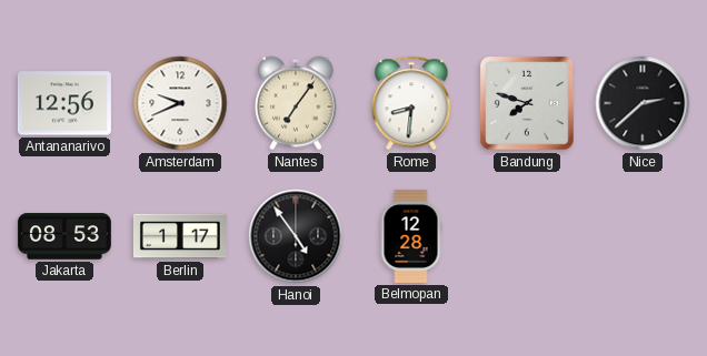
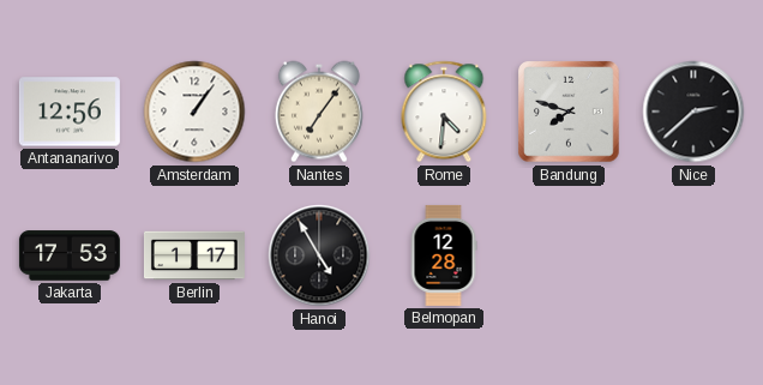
Amsterdam: 9:41 -> 1:06
Rome: 8:31 -> 4:31
Jakarta: 08:53 -> 17:53
Hanoi: 4:54 -> 4:55
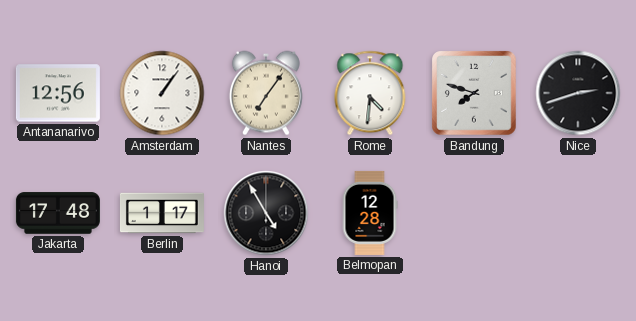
Nice: 2:38 -> 2:42
Jakarta: 17:53 -> 17:48
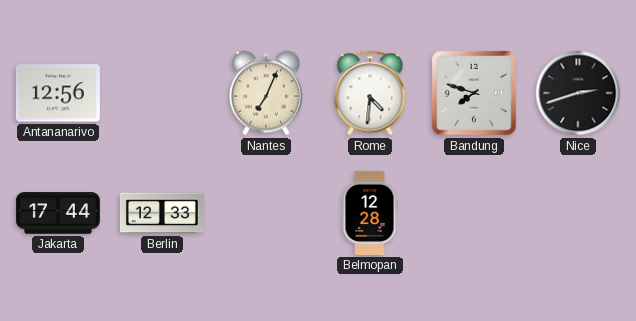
Amsterdam: 1:06 -> none
Nantes: 7:06 -> 7:04
Jakarta: 17:48 -> 17:44
Berlin: 1:17 -> 12:33
Hanoi: 4:55 -> none
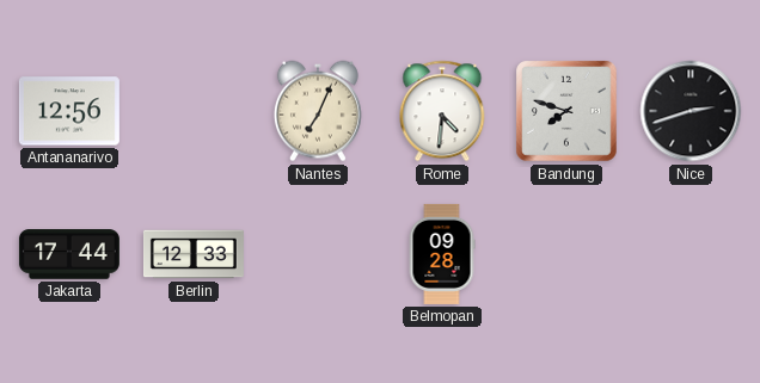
Belmopan: 12:28 -> 09:28
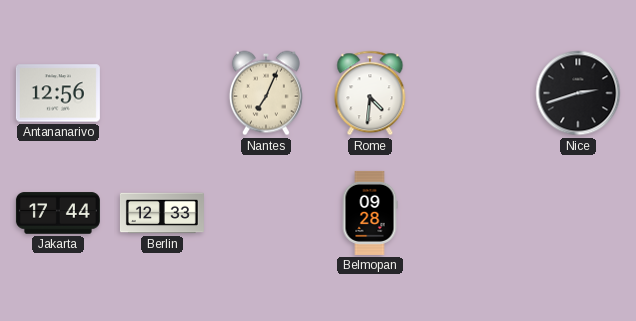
Bandung: 7:48 -> none
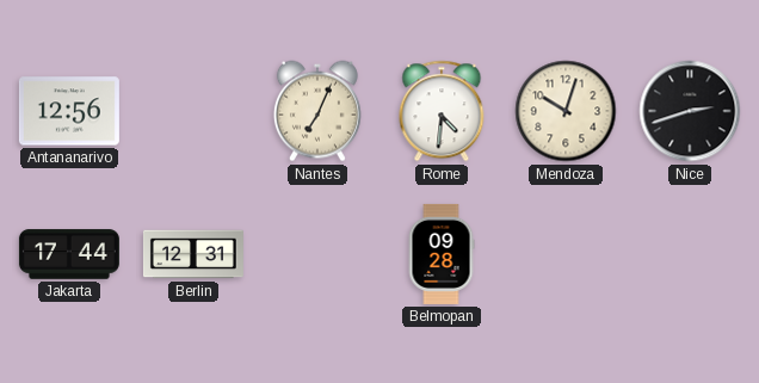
Mendoza: none -> 10:03
Berlin: 12:33 -> 12:31
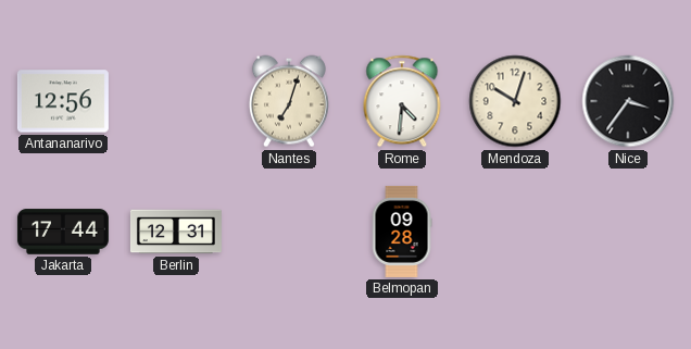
Nantes: 7:04 -> 7:03
Nice: 2:42 -> 3:36
